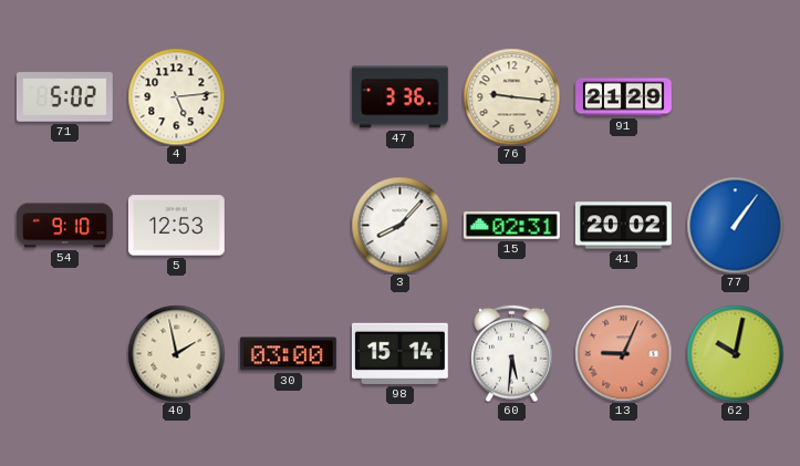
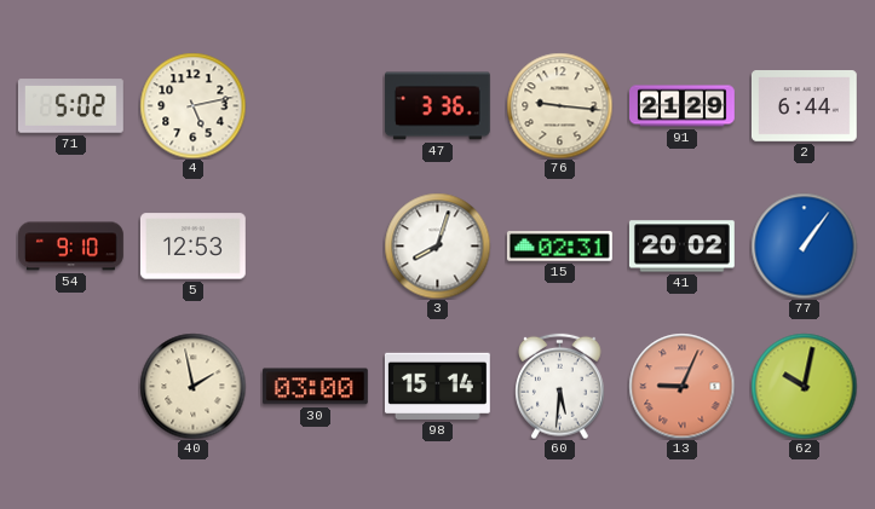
4: 5:14 -> 5:13
2: none -> 6:44
3: 8:07 -> 8:03
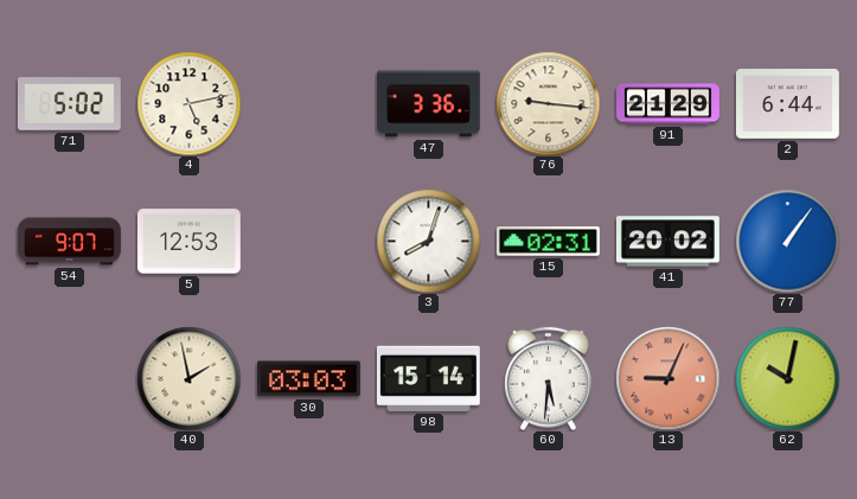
54: 9:10 -> 9:07
30: 03:00 -> 03:03
